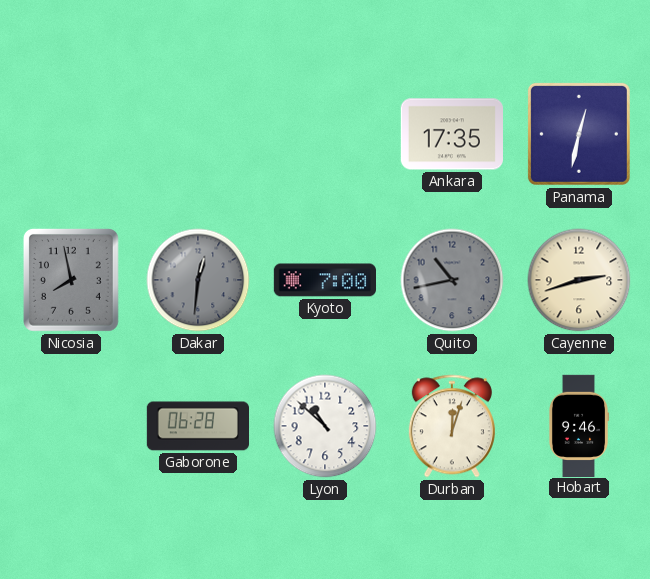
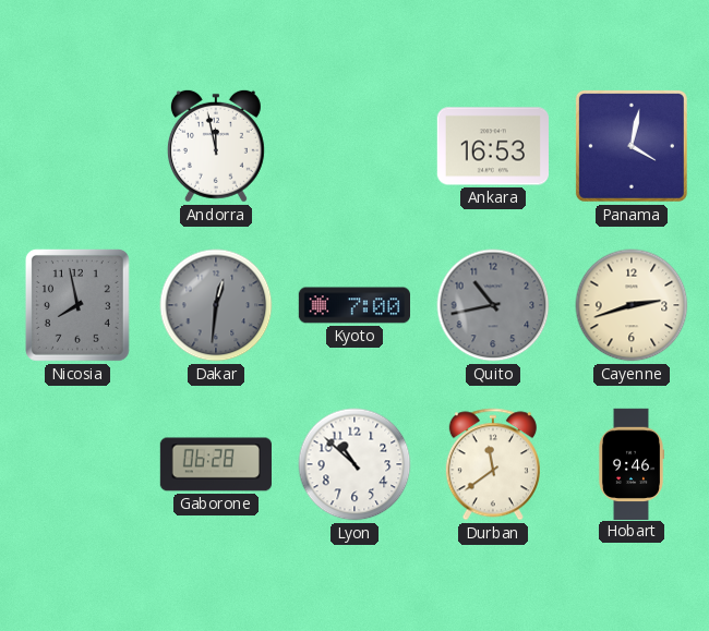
Andorra: none -> 11:58
Ankara: 17:35 -> 16:53
Panama: 12:32 -> 4:02
Durban: 12:03 -> 11:39
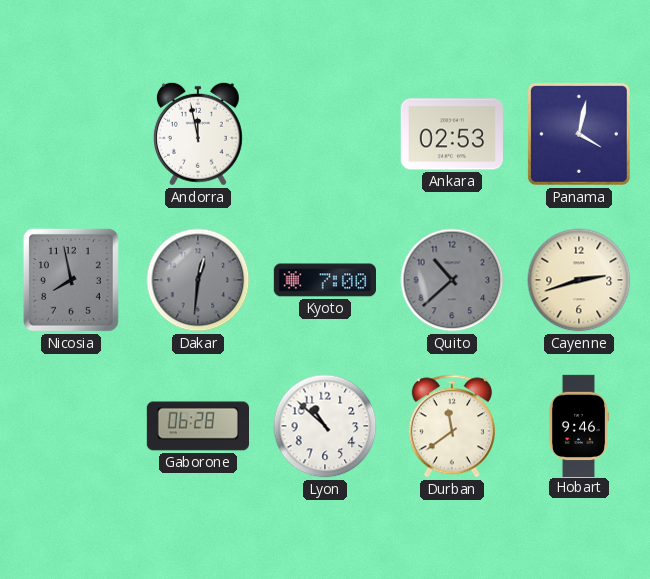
Ankara: 16:53 -> 02:53
Quito: 10:43 -> 10:38
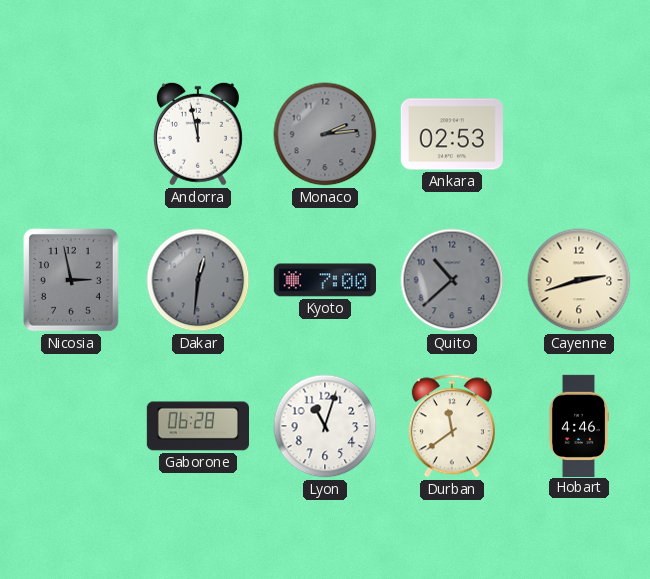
Monaco: none -> 2:14
Panama: 4:02 -> none
Nicosia: 7:58 -> 2:58
Lyon: 10:52 -> 11:03
Hobart: 9:46 -> 4:46
